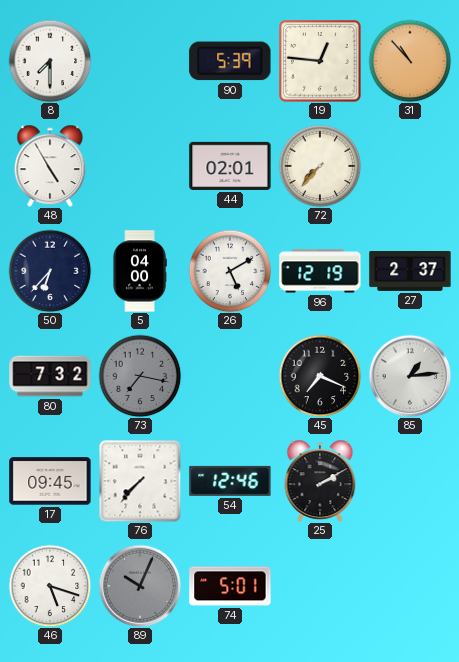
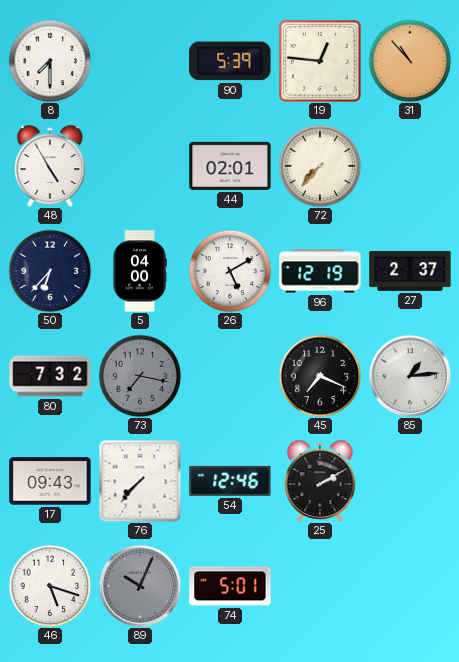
17: 09:45 -> 09:43
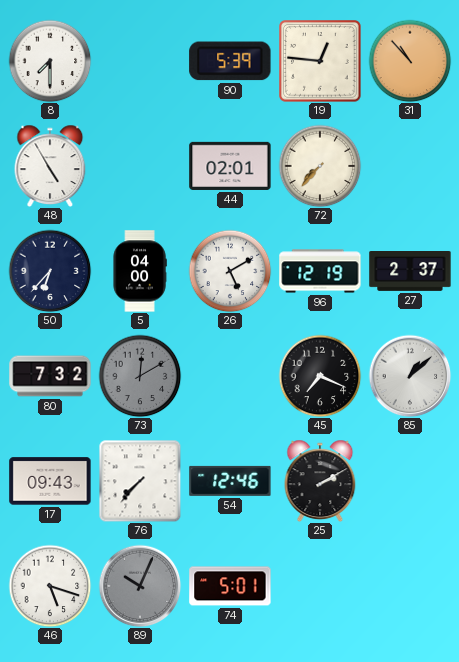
73: 7:17 -> 12:10
85: 1:14 -> 1:08
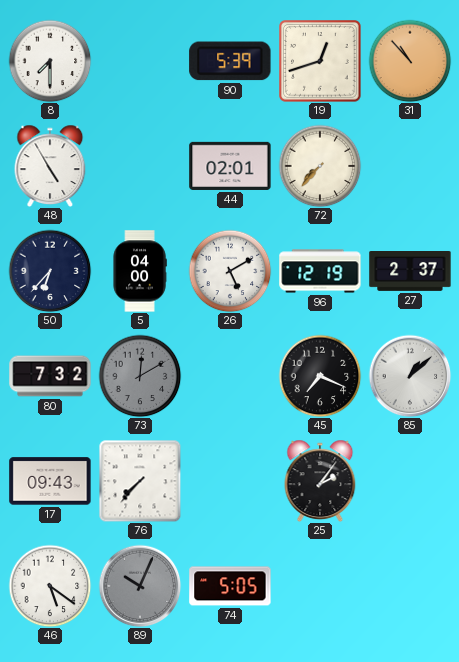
19: 12:46 -> 12:42
54: 12:46 -> none
25: 2:10 -> 2:06
46: 5:18 -> 5:21
74: 5:01 -> 5:05
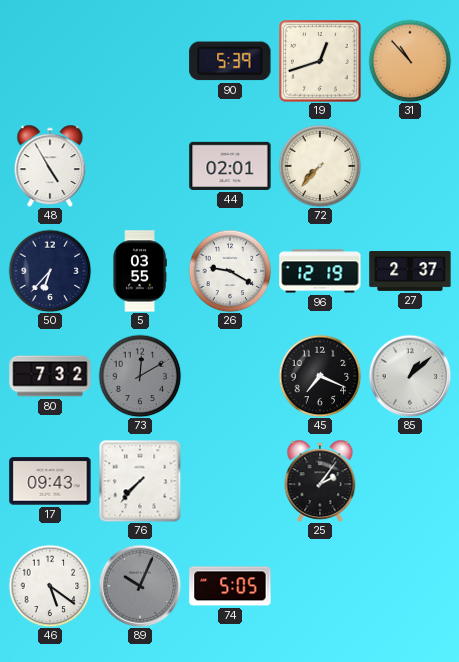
8: 7:30 -> none
5: 04:00 -> 03:55
26: 5:10 -> 9:20
